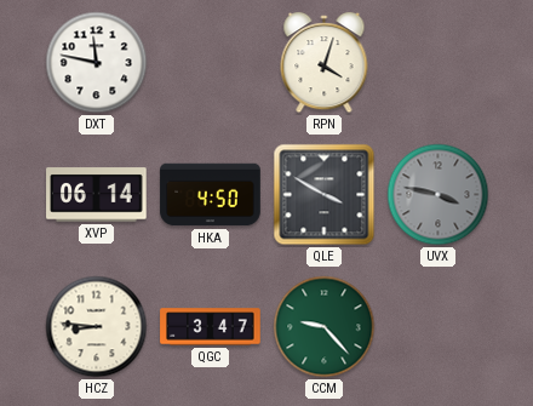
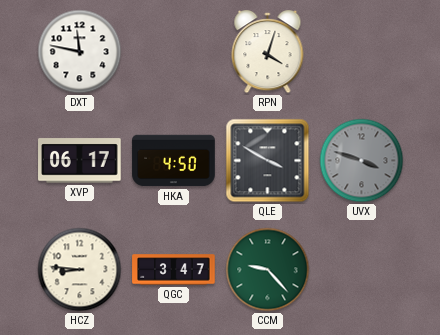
XVP: 06:14 -> 06:17
UVX: 3:47 -> 3:48
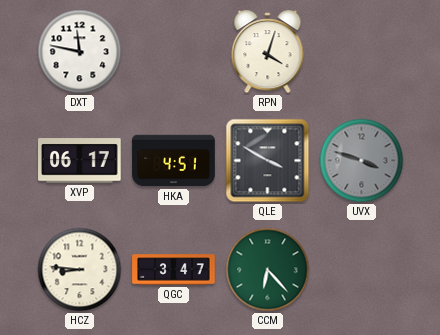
HKA: 4:50 -> 4:51
CCM: 9:23 -> 6:23
